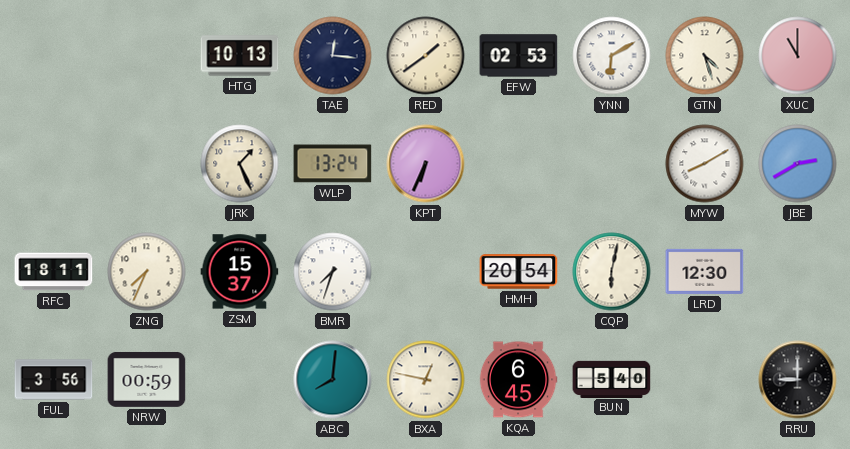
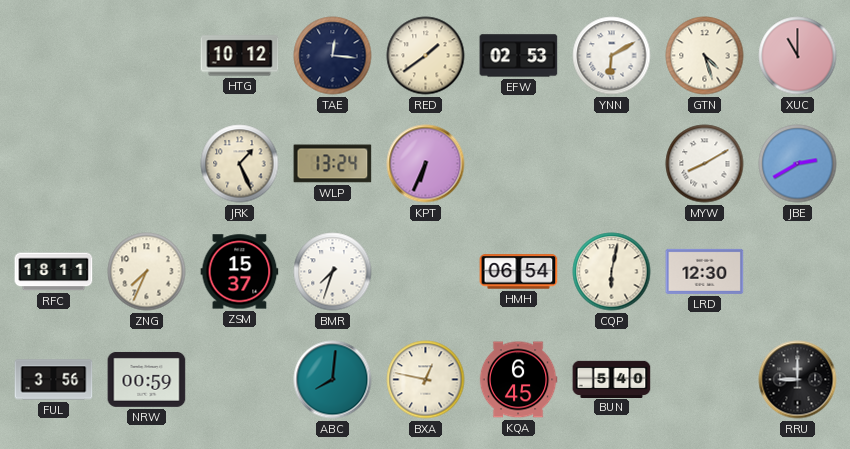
HTG: 10:13 -> 10:12
HMH: 20:54 -> 06:54
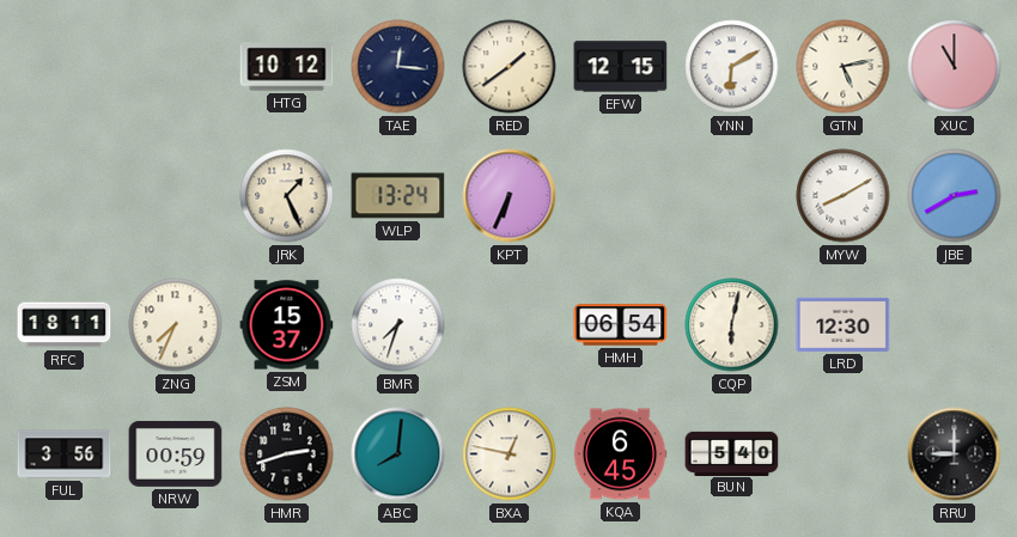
EFW: 02:53 -> 12:15
GTN: 4:27 -> 5:13
HMR: none -> 2:42
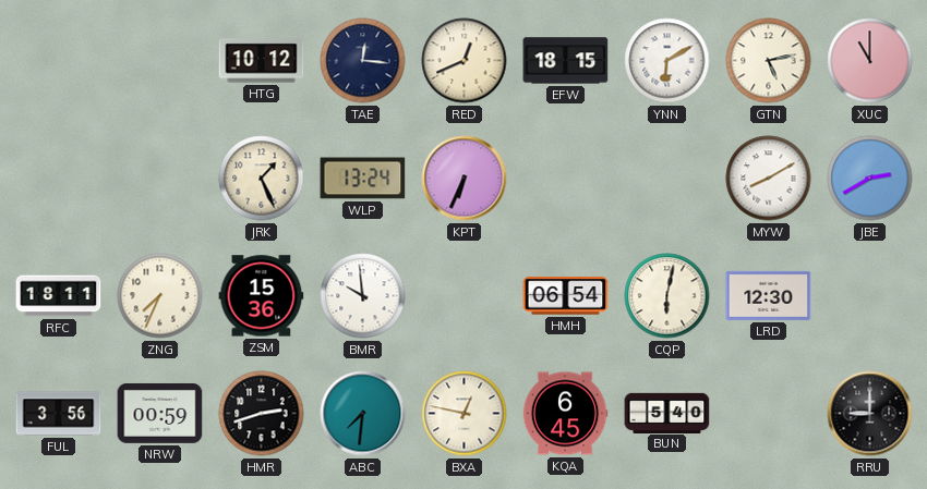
RED: 1:39 -> 12:41
EFW: 12:15 -> 18:15
ZSM: 15:37 -> 15:36
BMR: 7:33 -> 9:59
ABC: 8:01 -> 7:31
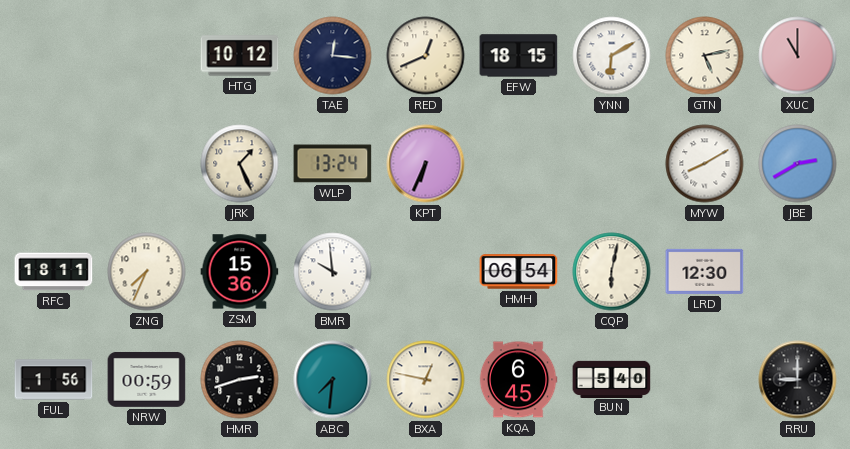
FUL: 3:56 -> 1:56
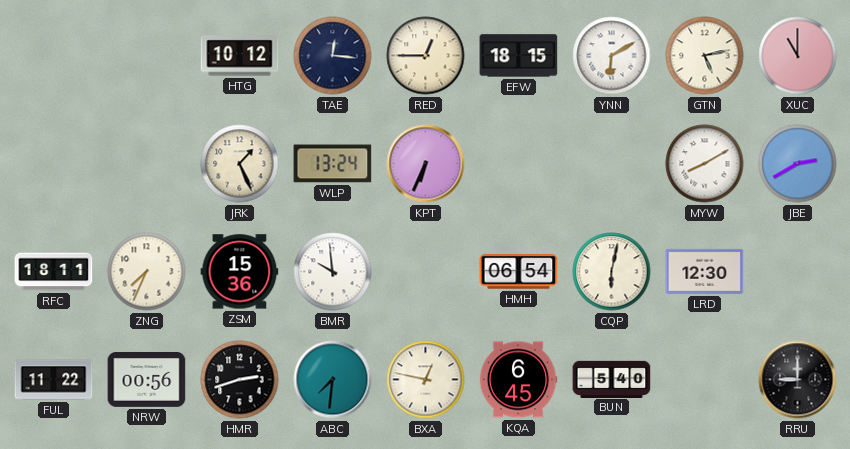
RED: 12:41 -> 12:45
FUL: 1:56 -> 11:22
NRW: 00:59 -> 00:56
